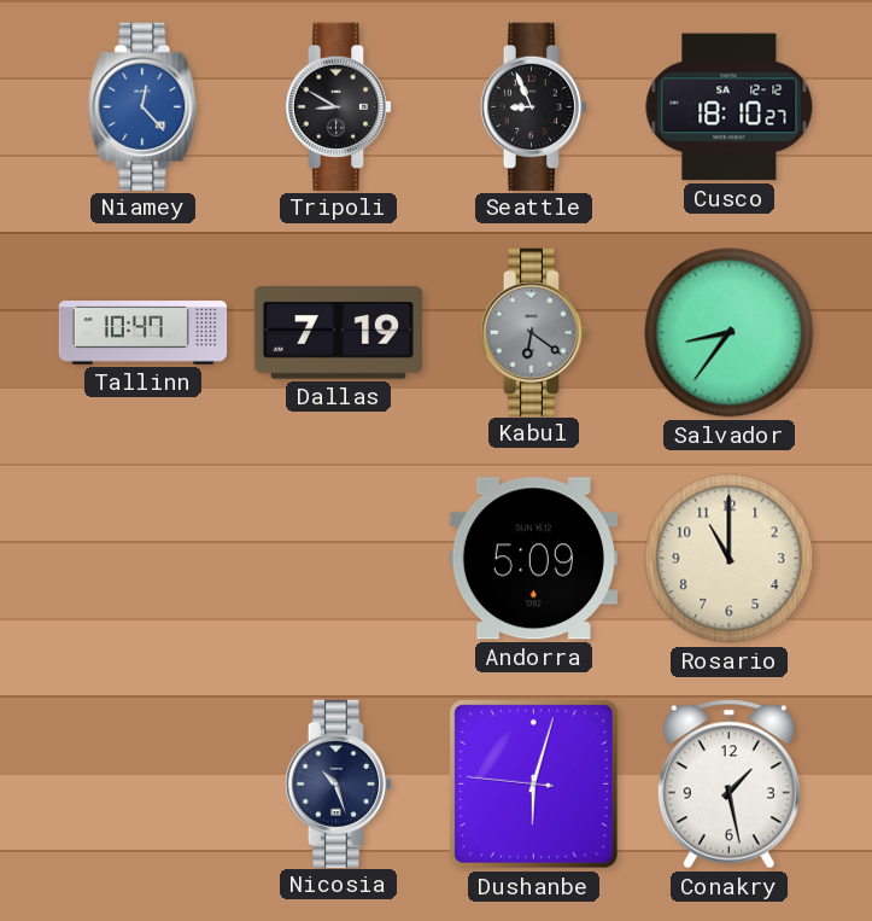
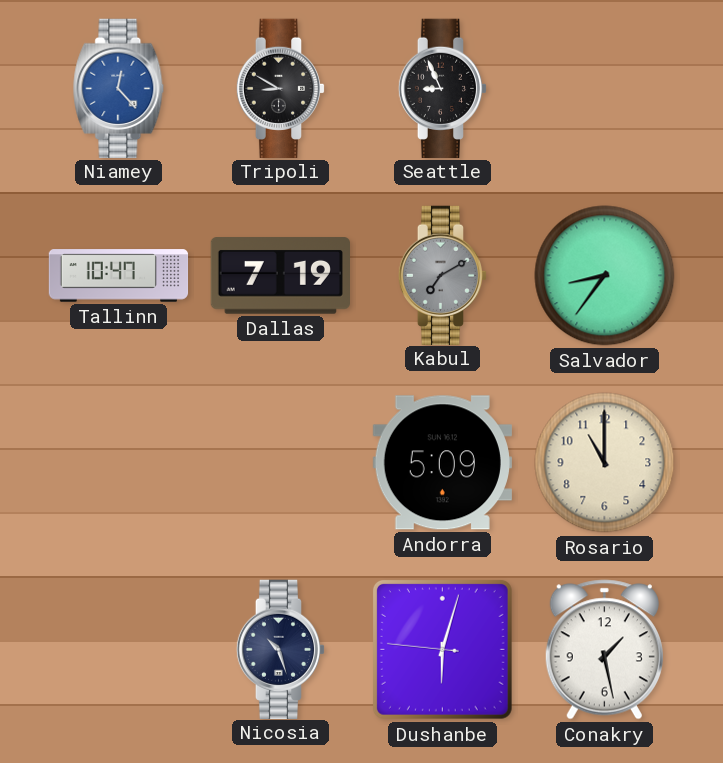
Cusco: 18:10 -> none
Kabul: 6:21 -> 7:10
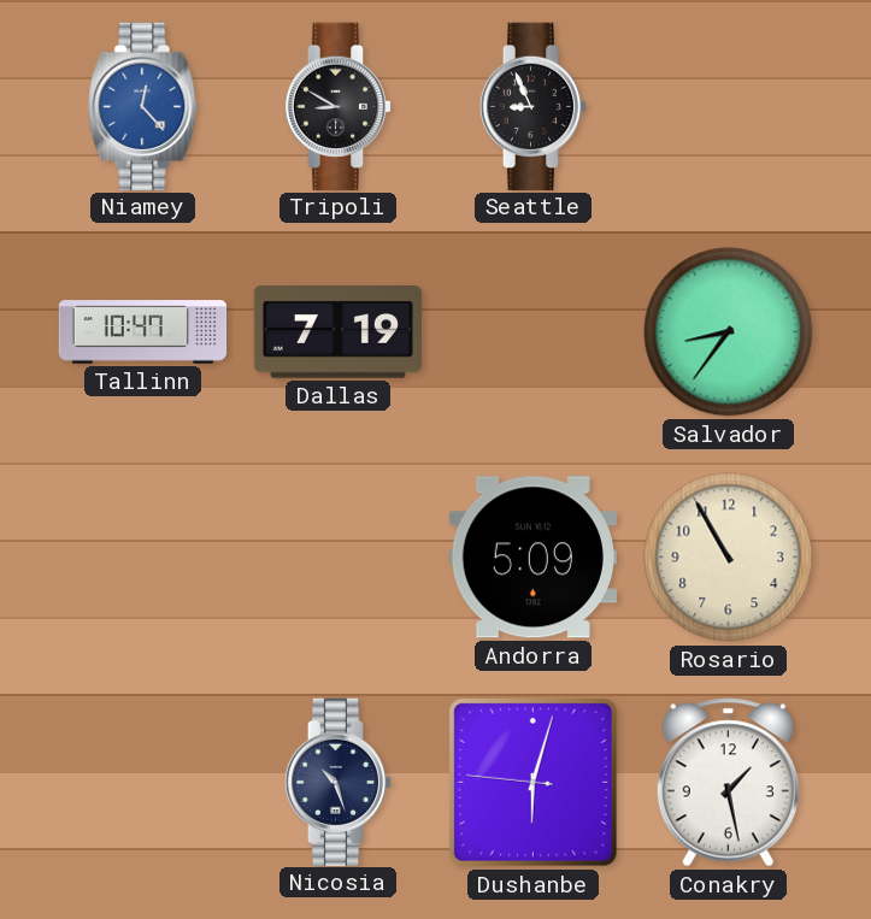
Kabul: 7:10 -> none
Rosario: 11:00 -> 10:55
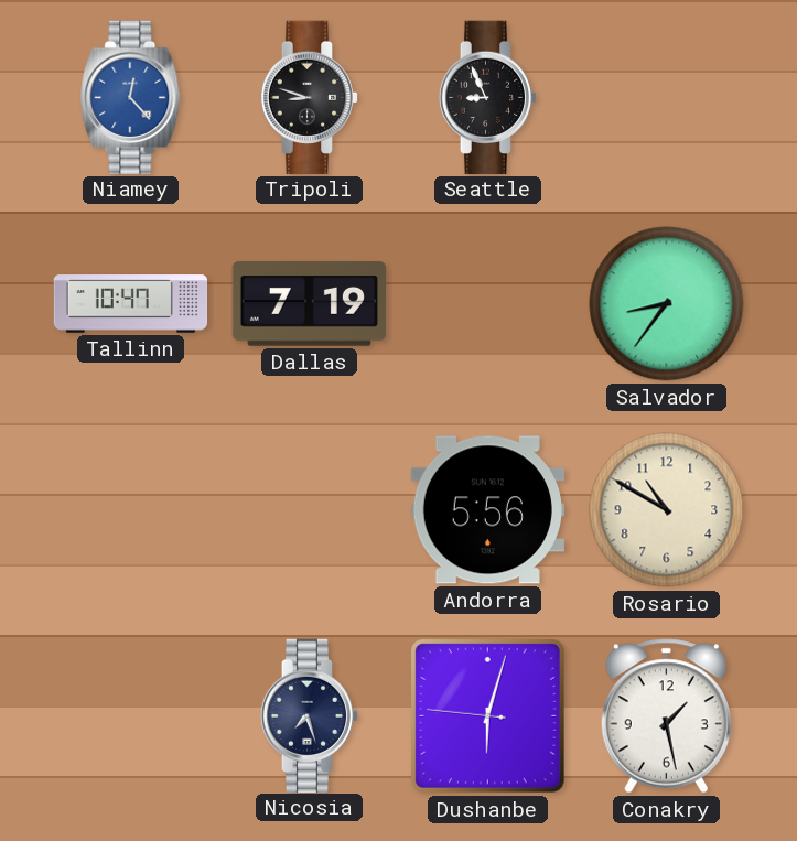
Tripoli: 8:50 -> 8:48
Andorra: 5:09 -> 5:56
Rosario: 10:55 -> 10:50
Nicosia: 10:27 -> 7:27
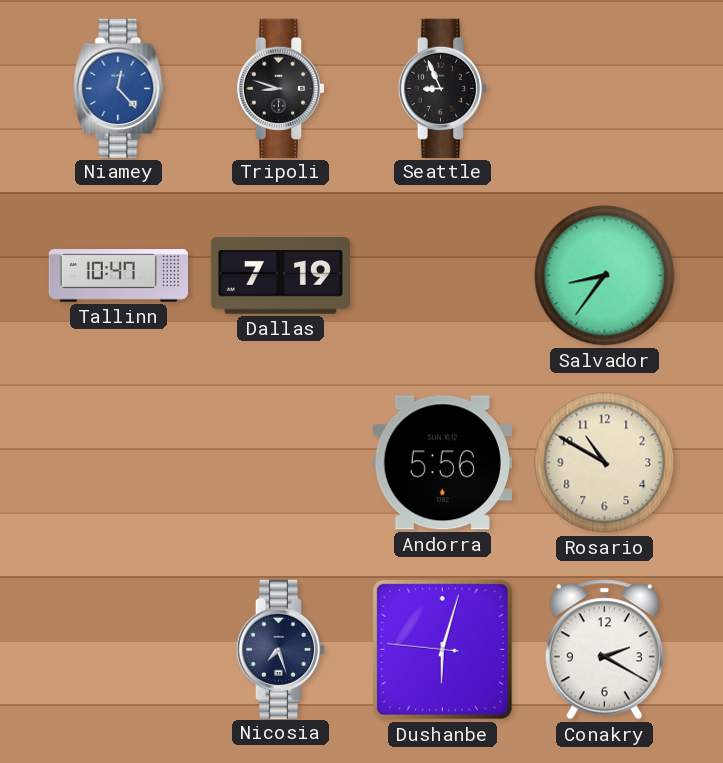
Conakry: 1:28 -> 2:20
